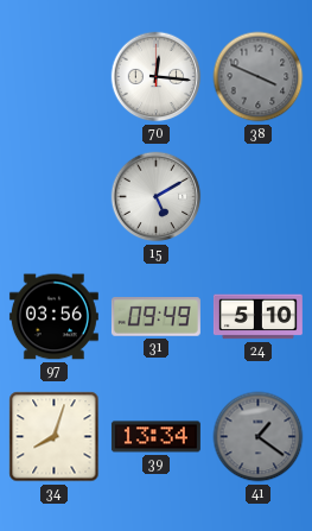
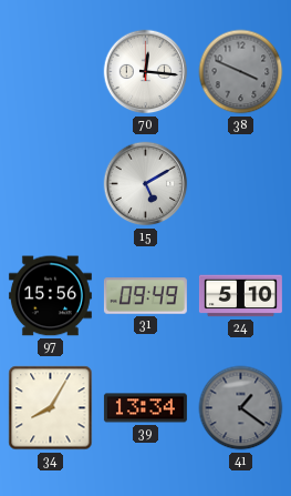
97: 03:56 -> 15:56
34: 8:03 -> 8:05
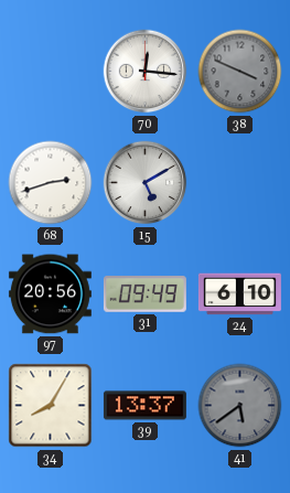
68: none -> 2:42
97: 15:56 -> 20:56
24: 5:10 -> 6:10
39: 13:34 -> 13:37
41: 1:21 -> 5:39
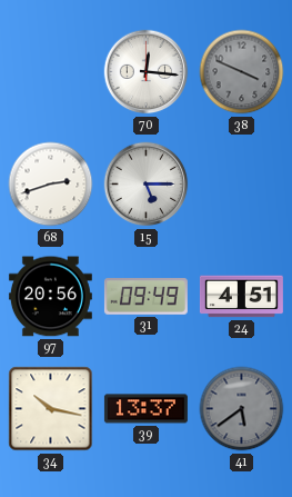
15: 5:10 -> 5:15
24: 6:10 -> 4:51
34: 8:05 -> 10:17
